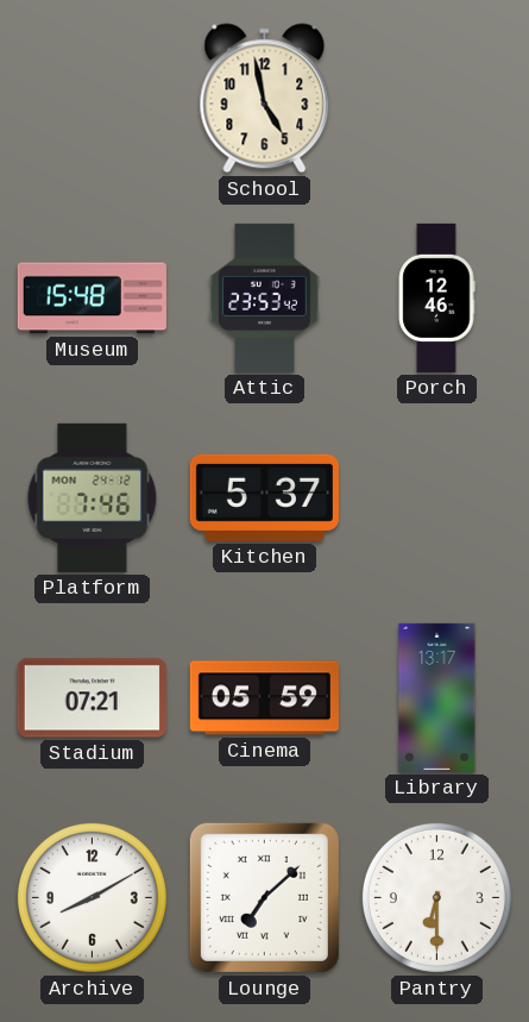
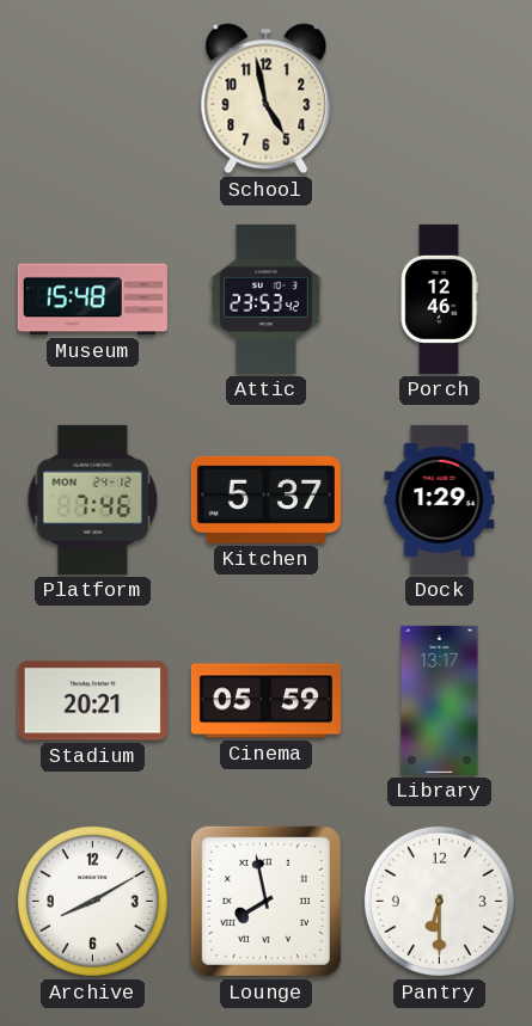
Dock: none -> 1:29
Stadium: 07:21 -> 20:21
Lounge: 7:08 -> 7:58
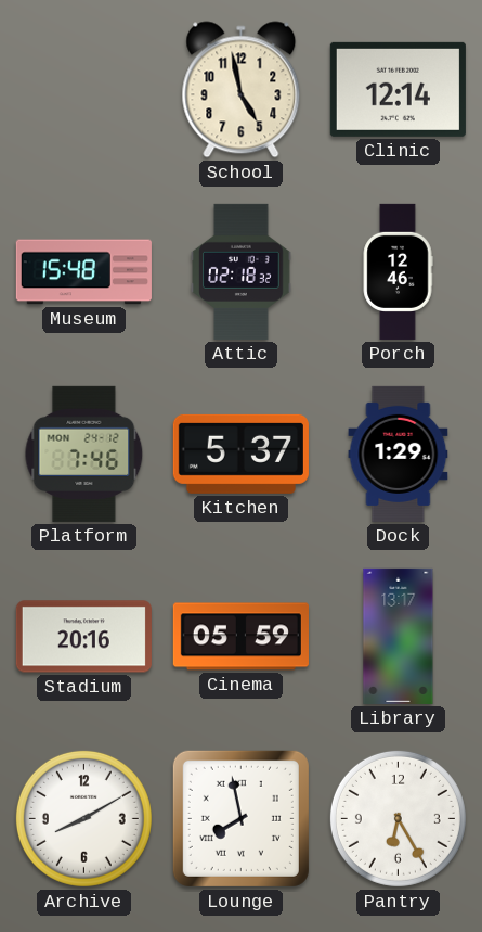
Clinic: none -> 12:14
Attic: 23:53 -> 02:18
Stadium: 20:21 -> 20:16
Pantry: 6:30 -> 6:25
